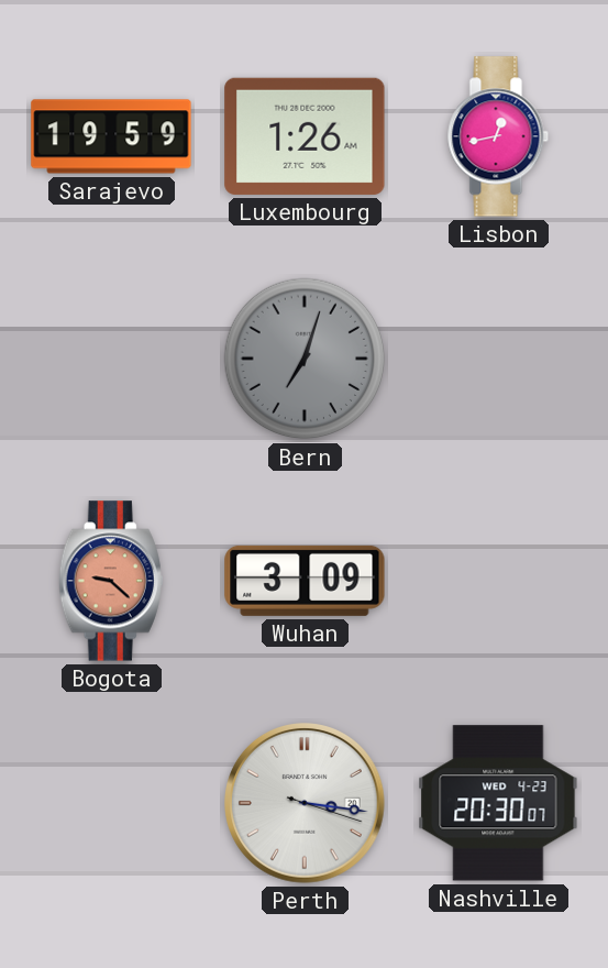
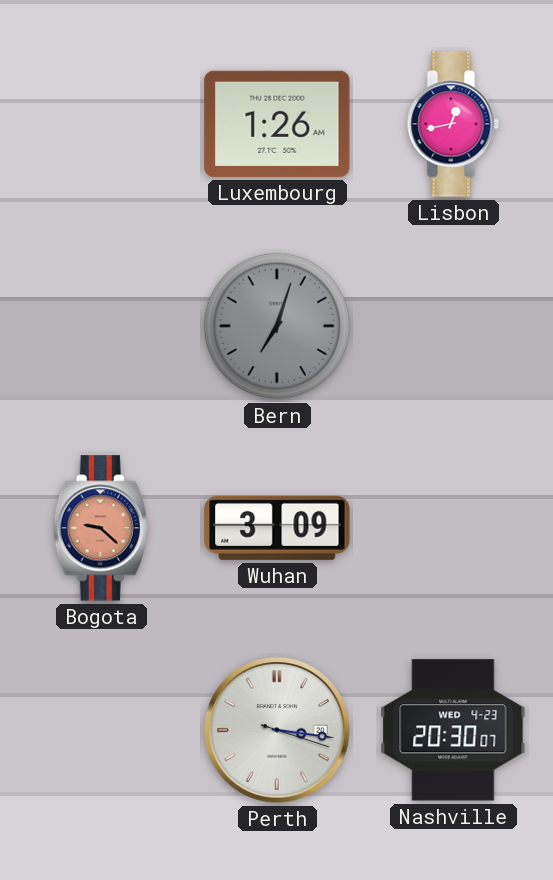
Sarajevo: 19:59 -> none
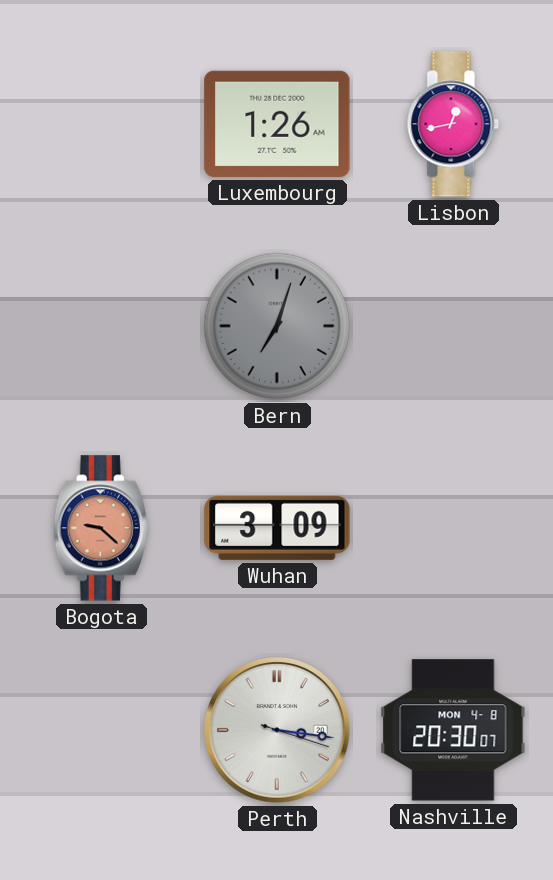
Nashville date: WED 4-23 -> MON 4-8
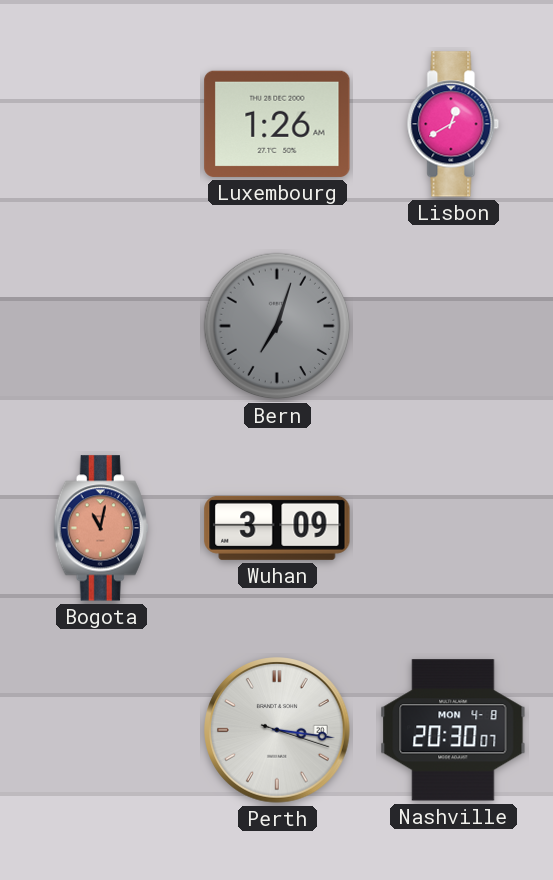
Lisbon: 12:43 -> 12:40
Bogota: 9:22 -> 11:02
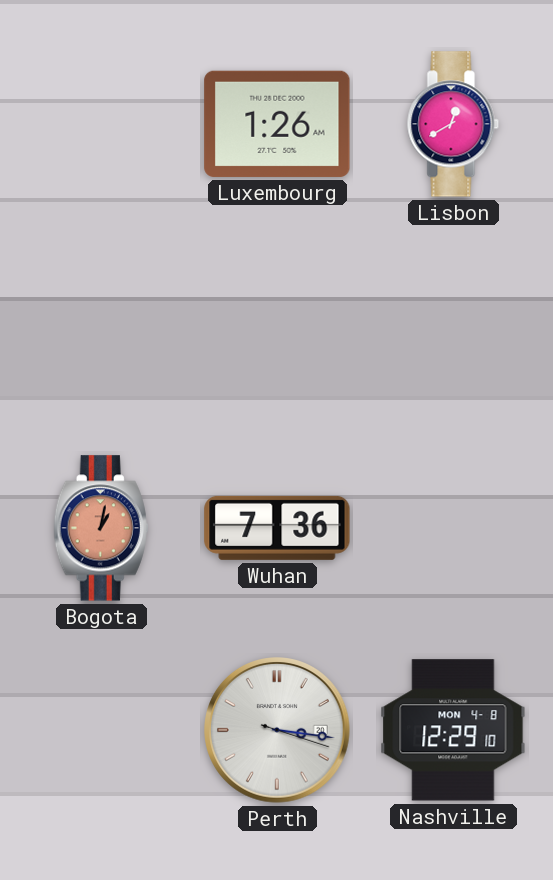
Bern: 7:03 -> none
Bogota: 11:02 -> 1:02
Wuhan: 3:09 -> 7:36
Nashville: 20:30 -> 12:29
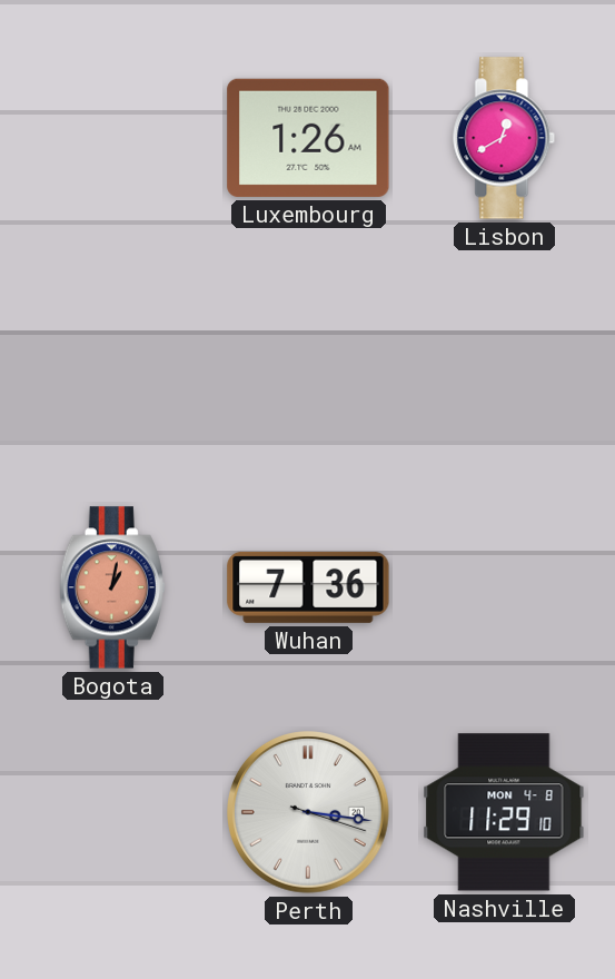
Nashville: 12:29 -> 11:29
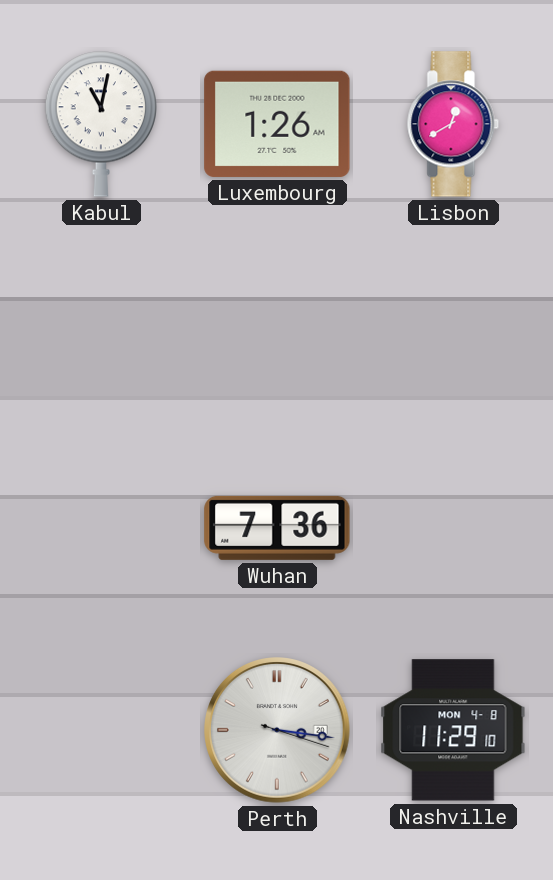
Kabul: none -> 11:02
Bogota: 1:02 -> none
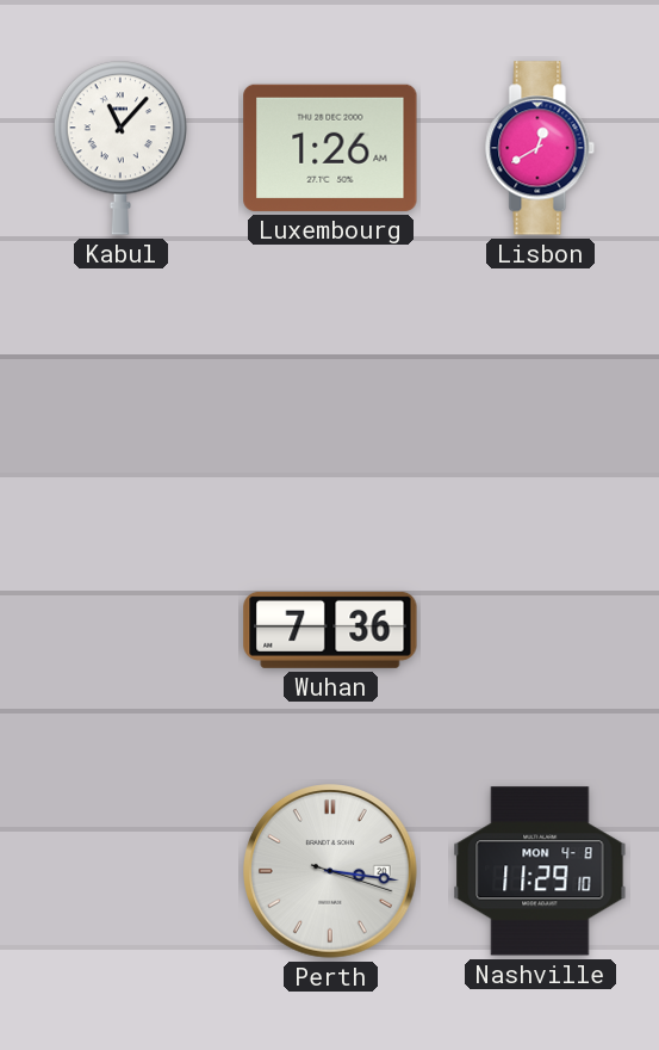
Kabul: 11:02 -> 11:07
